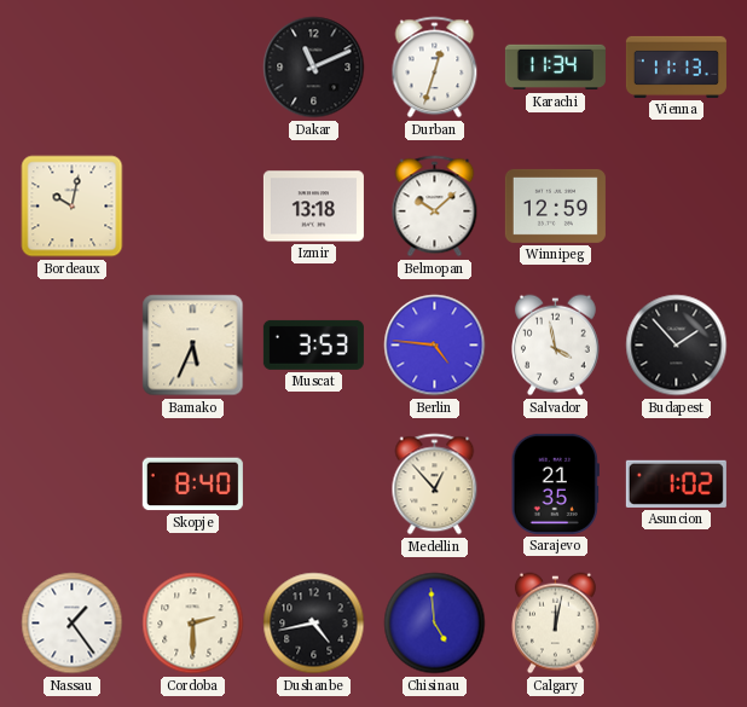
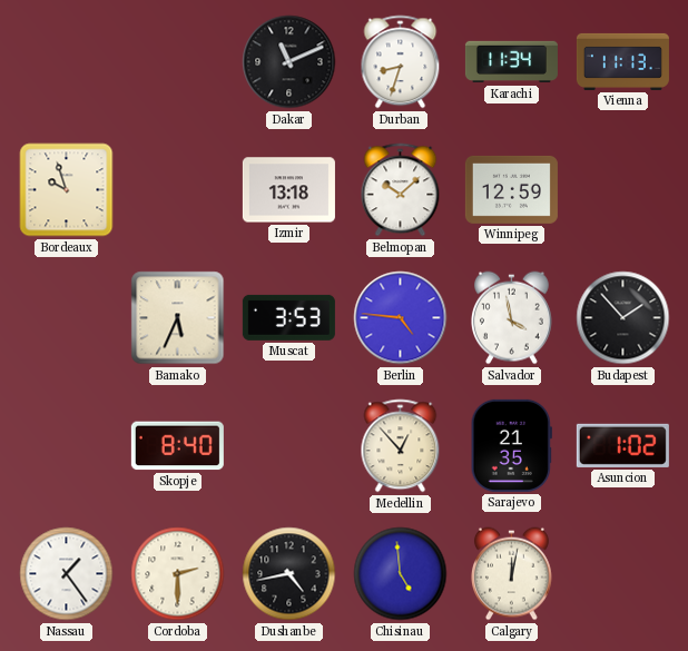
Durban: 12:33 -> 8:33
Bordeaux: 10:02 -> 9:57
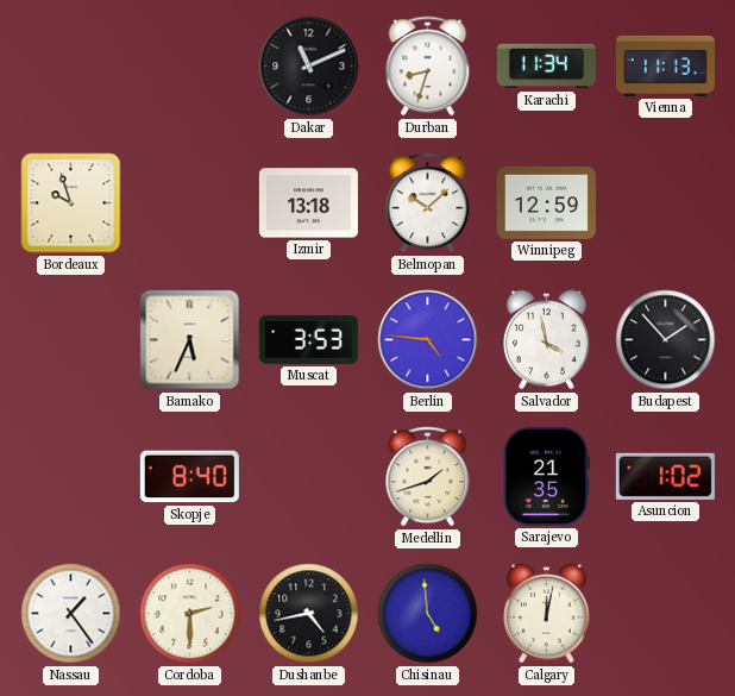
Medellin: 12:53 -> 1:42
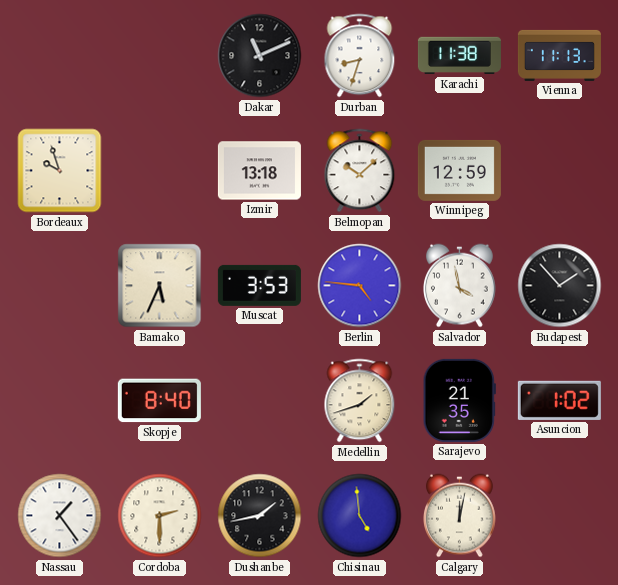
Karachi: 11:34 -> 11:38
Dushanbe: 4:43 -> 1:43
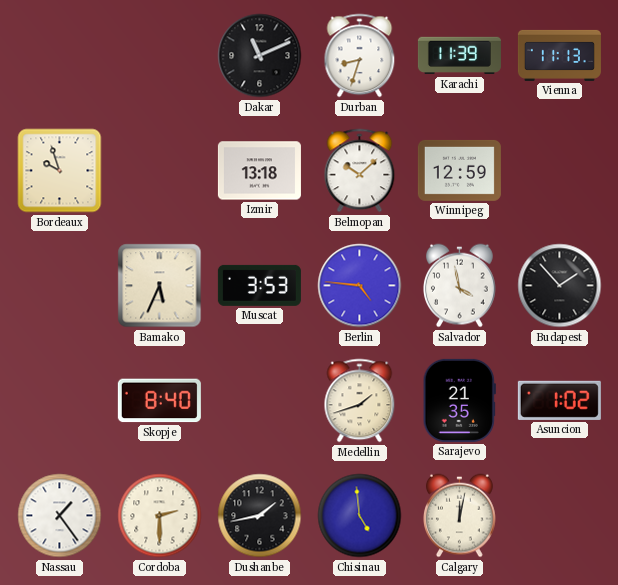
Karachi: 11:38 -> 11:39
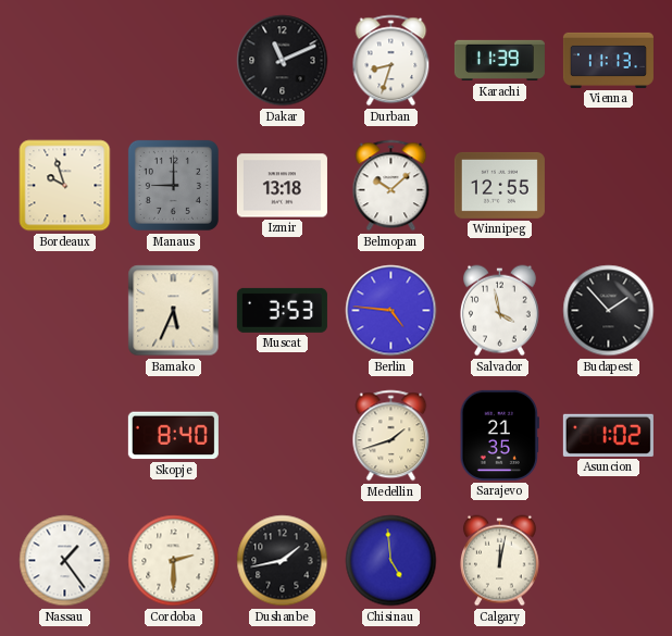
Manaus: none -> 9:00
Winnipeg: 12:59 -> 12:55
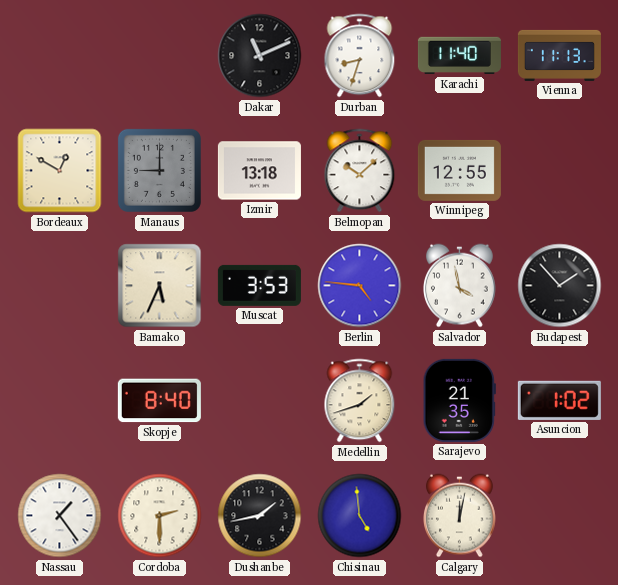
Karachi: 11:39 -> 11:40
Bordeaux: 9:57 -> 12:50
